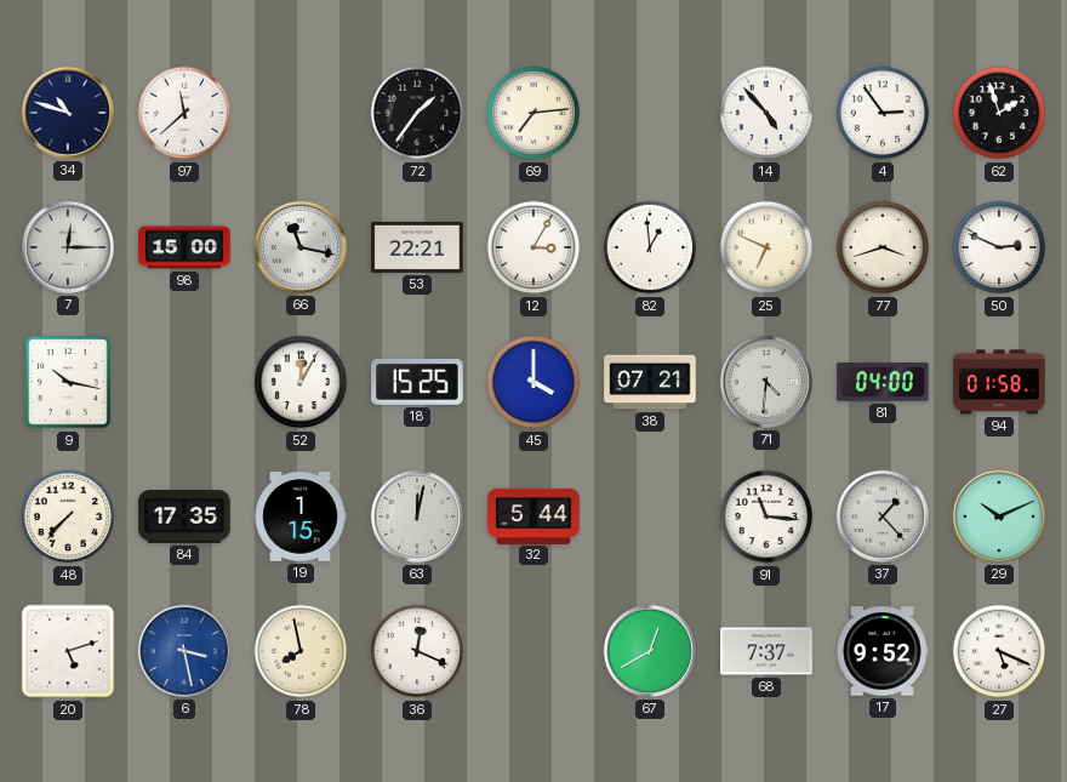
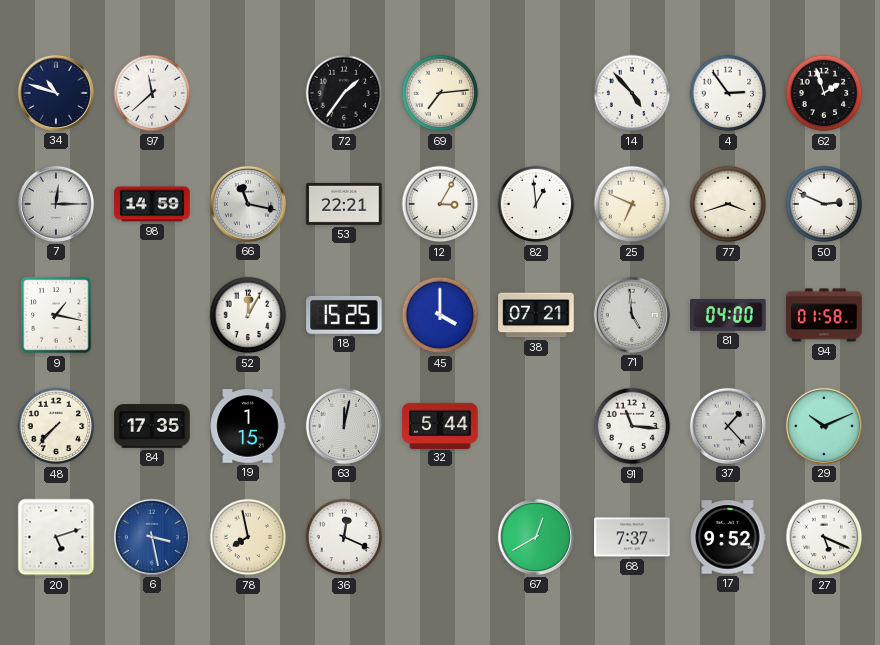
98: 15:00 -> 14:59
9: 10:17 -> 1:17
71: 4:31 -> 4:59
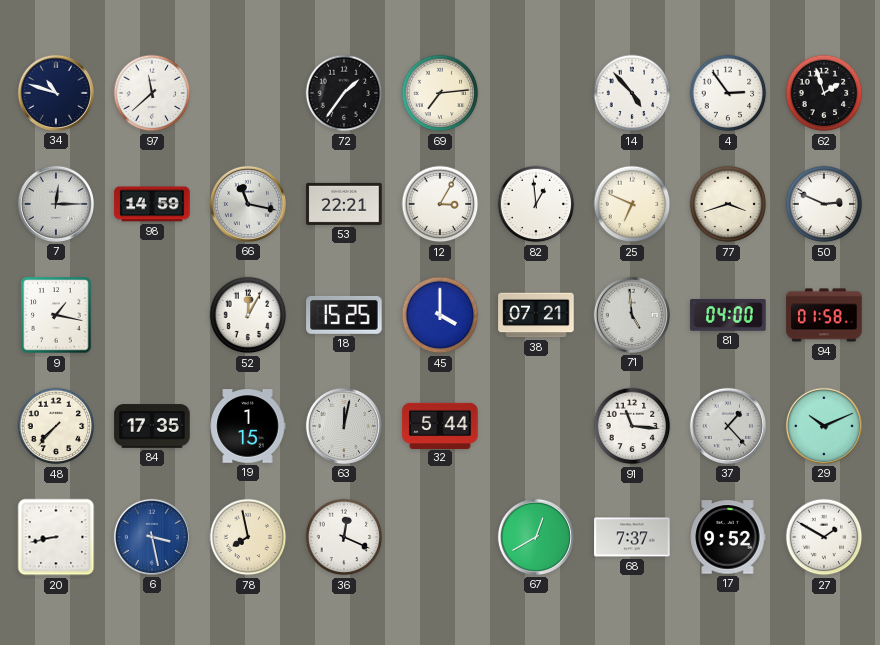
20: 5:12 -> 8:43
27: 5:19 -> 1:50
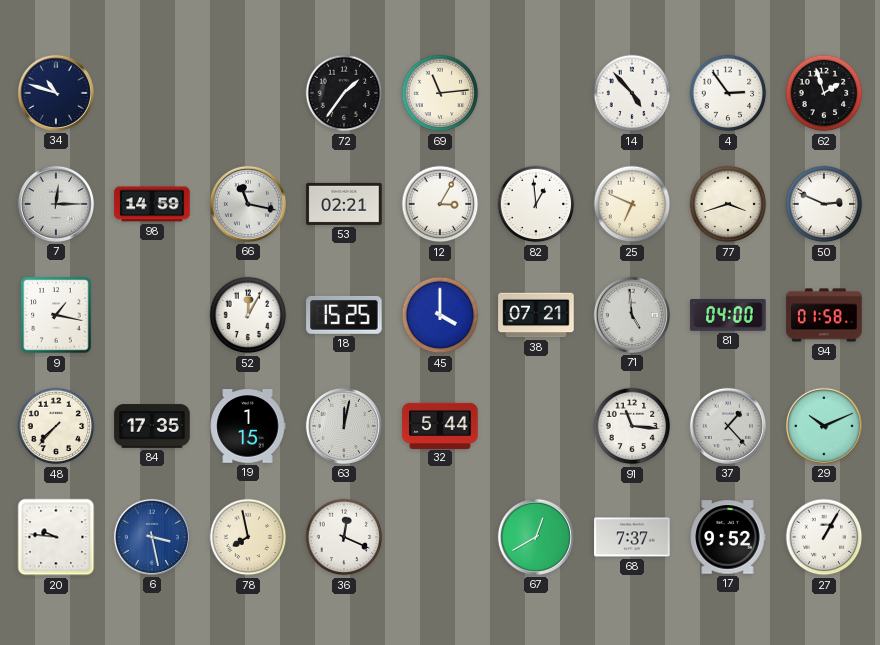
97: 11:38 -> none
69: 7:14 -> 11:14
53: 22:21 -> 02:21
20: 8:43 -> 9:46
27: 1:50 -> 1:05
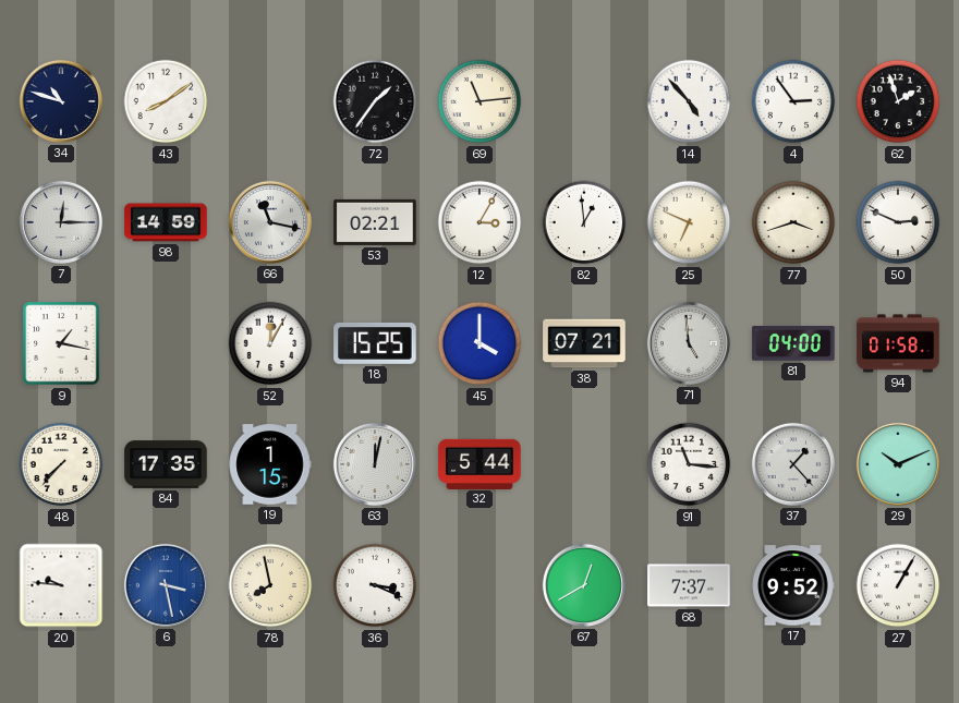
43: none -> 8:09
36: 12:19 -> 3:19
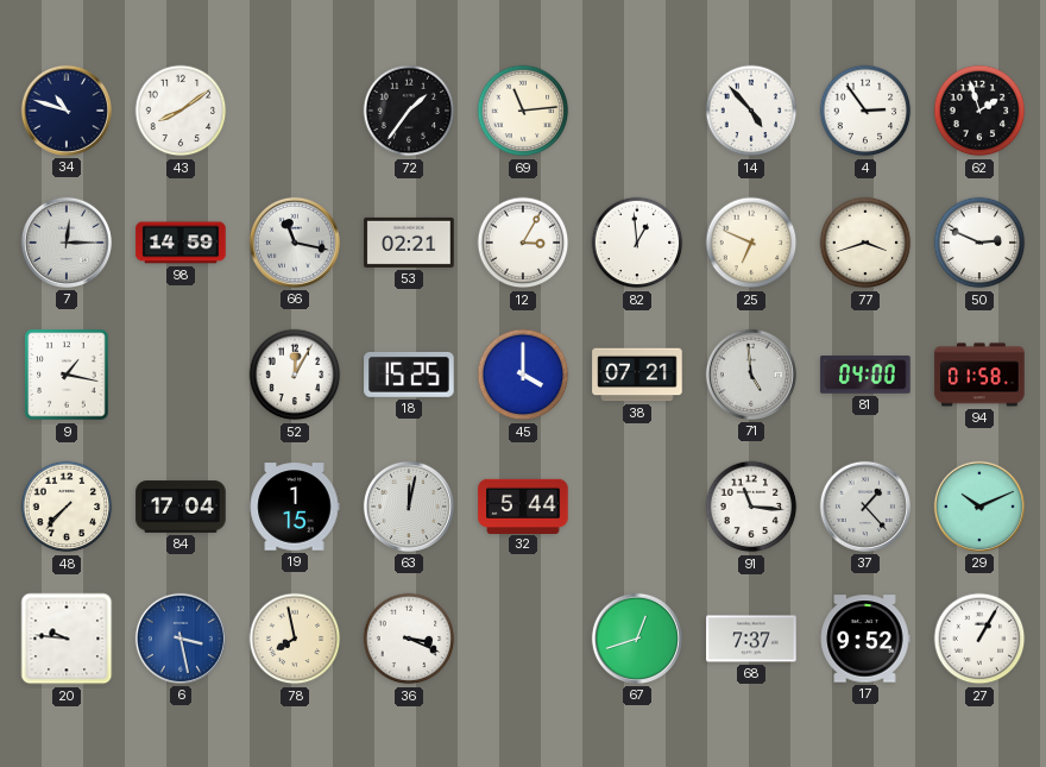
84: 17:35 -> 17:04
67: 12:40 -> 12:42
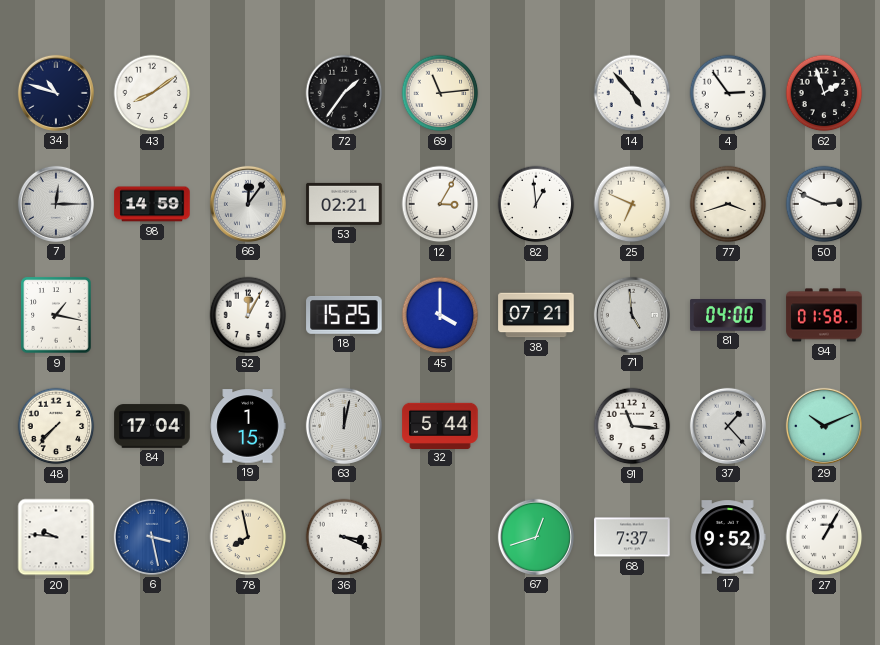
66: 11:17 -> 12:06
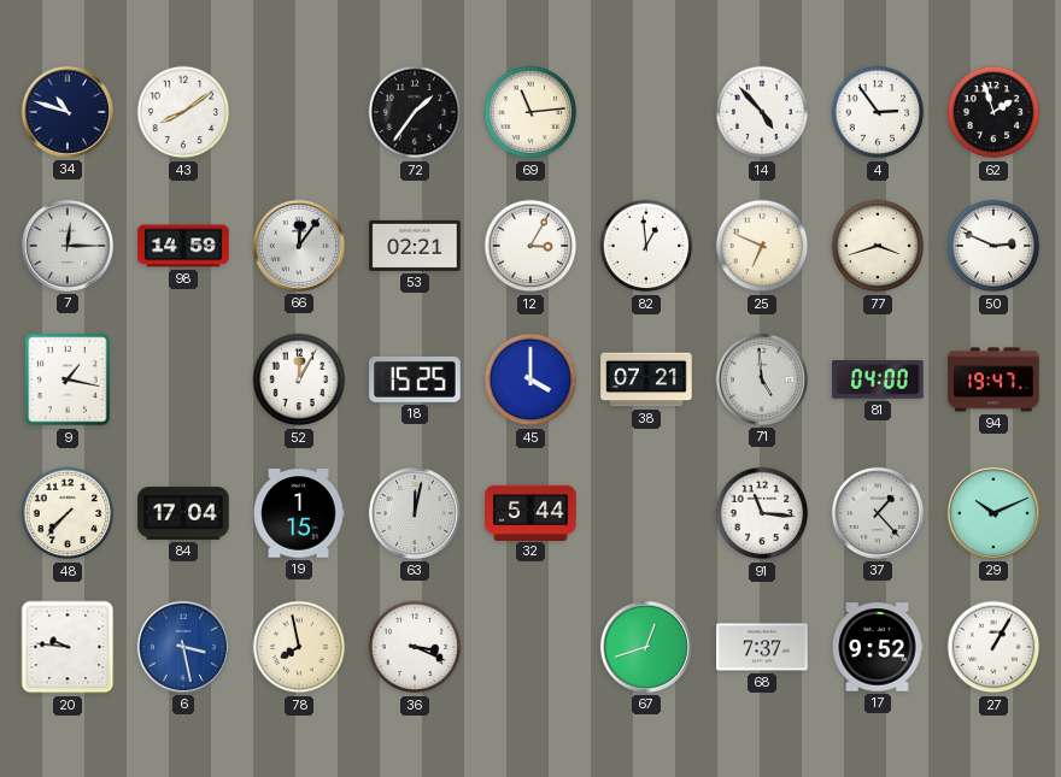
94: 01:58 -> 19:47
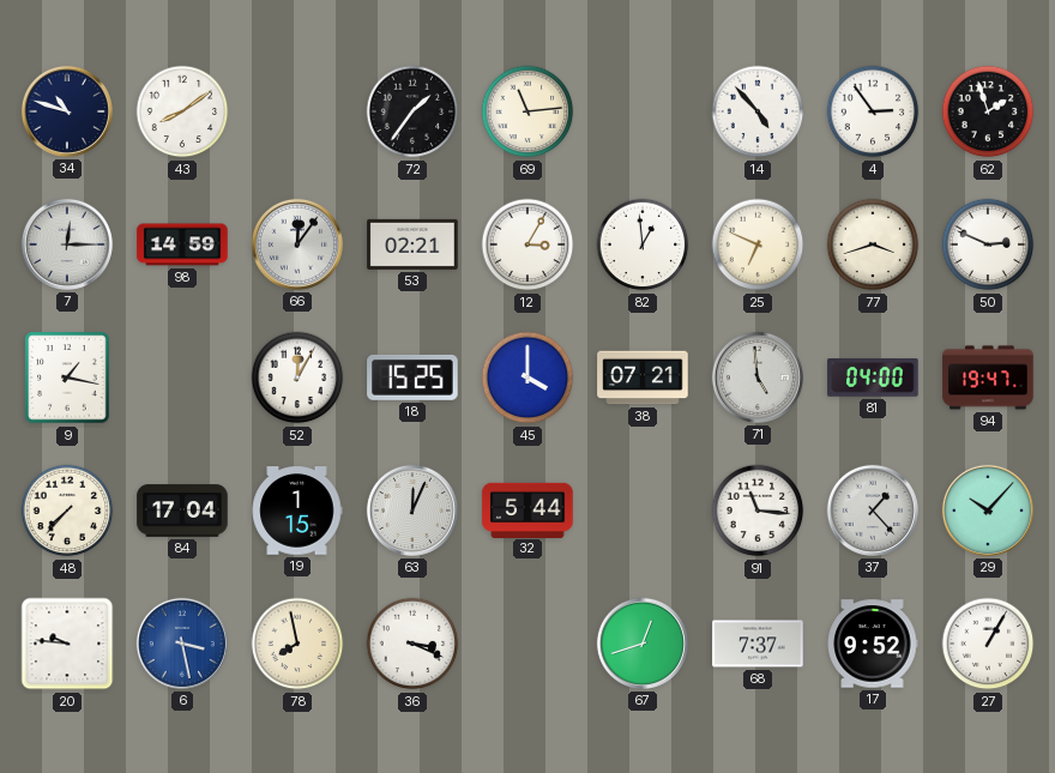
63: 12:02 -> 12:04
29: 10:11 -> 10:07
